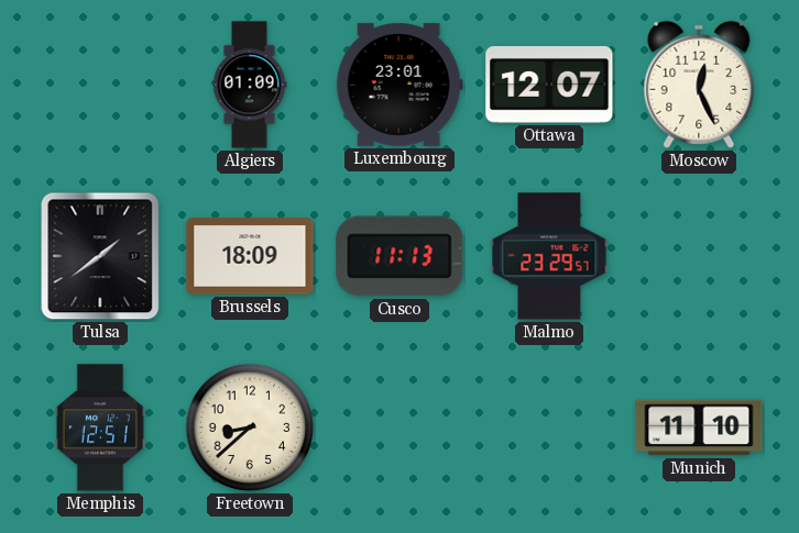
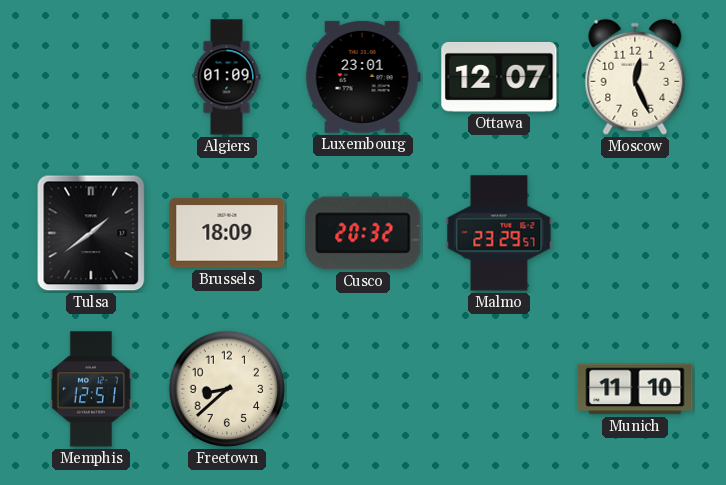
Cusco: 11:13 -> 20:32
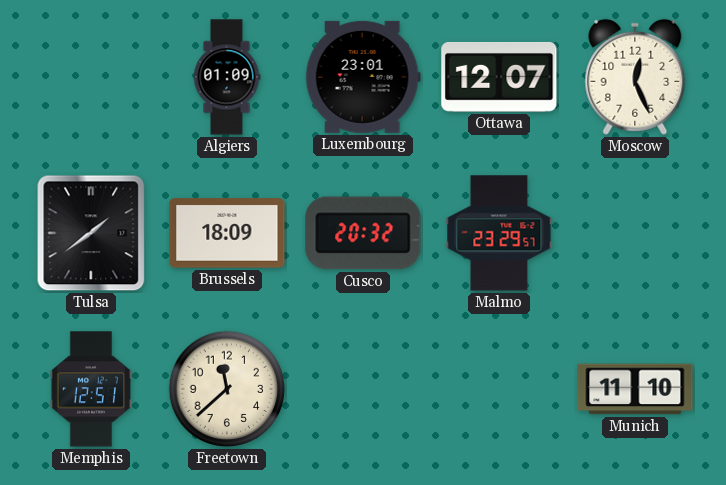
Freetown: 8:38 -> 11:38
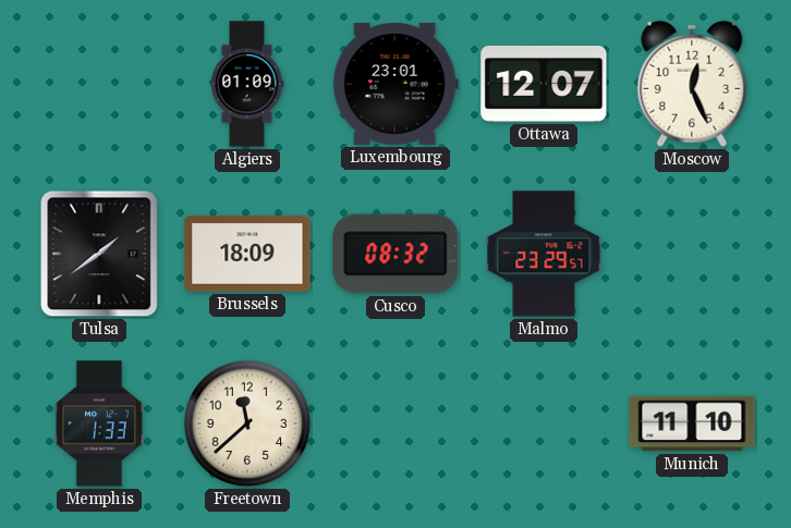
Cusco: 20:32 -> 08:32
Memphis: 12:51 -> 1:33
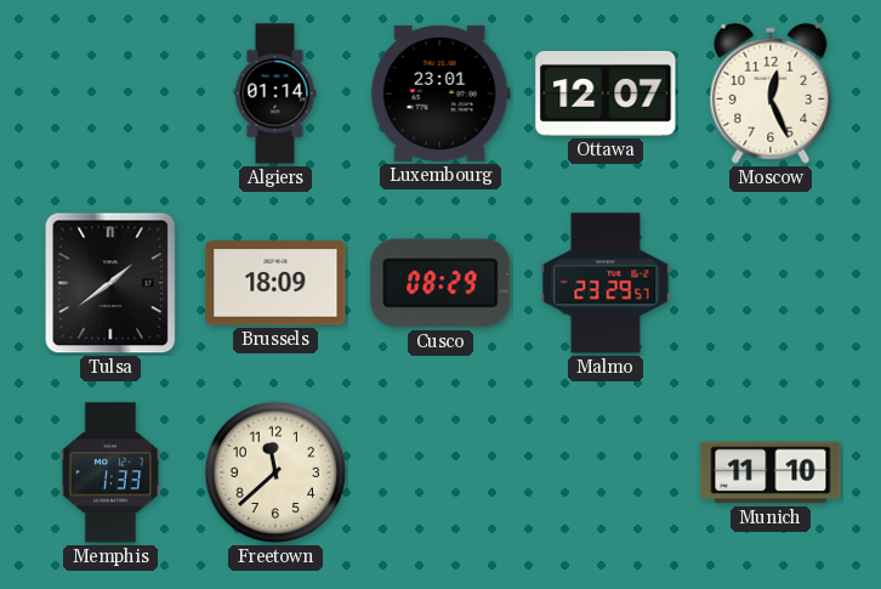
Algiers: 01:09 -> 01:14
Cusco: 08:32 -> 08:29
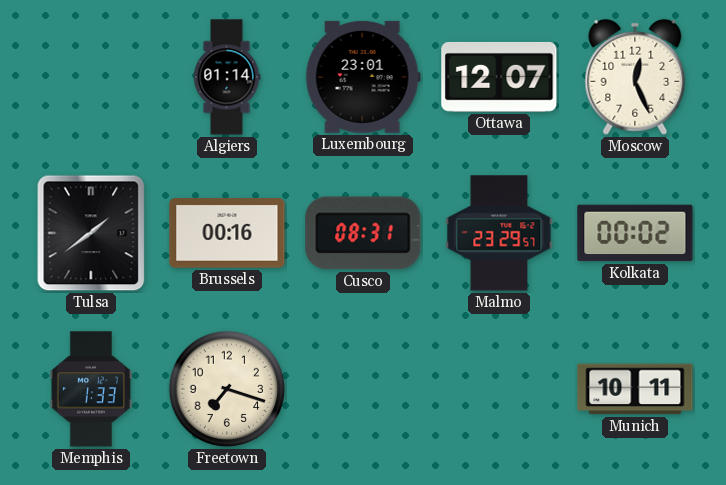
Brussels: 18:09 -> 00:16
Cusco: 08:29 -> 08:31
Kolkata: none -> 00:02
Freetown: 11:38 -> 7:18
Munich: 11:10 -> 10:11
